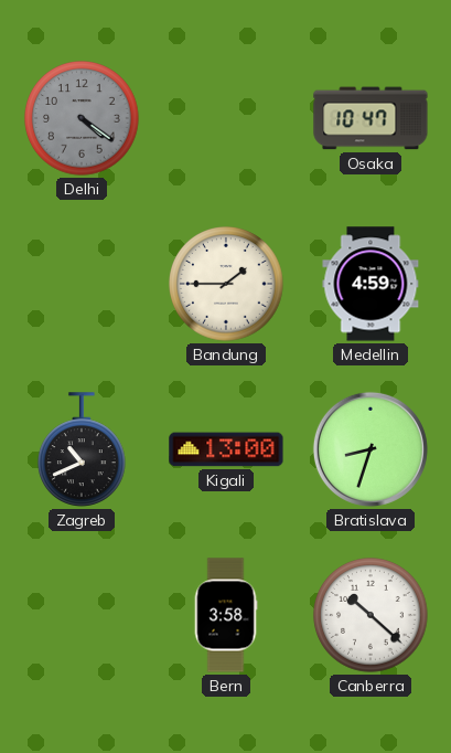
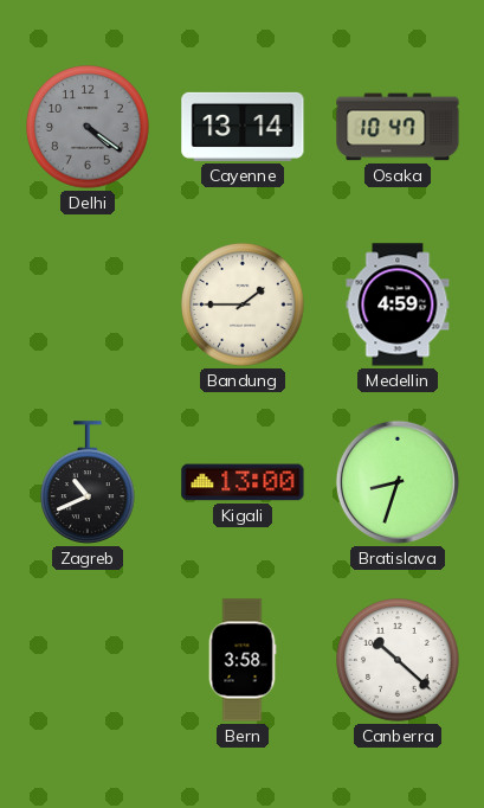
Cayenne: none -> 13:14
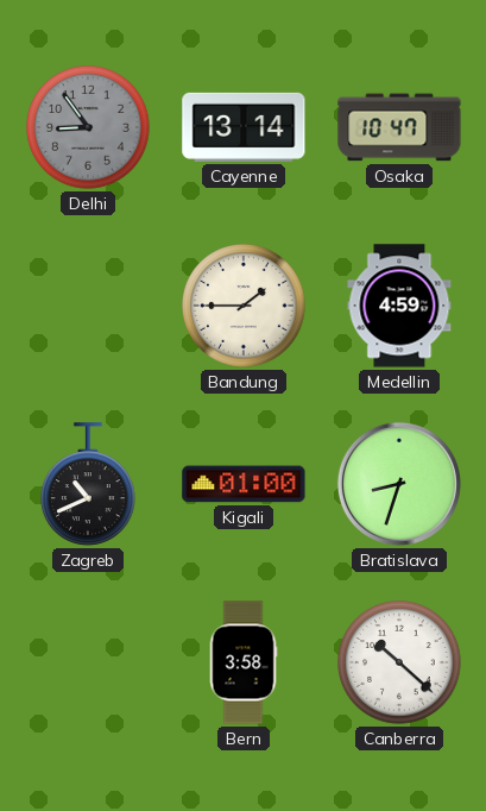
Delhi: 4:21 -> 8:54
Kigali: 13:00 -> 01:00
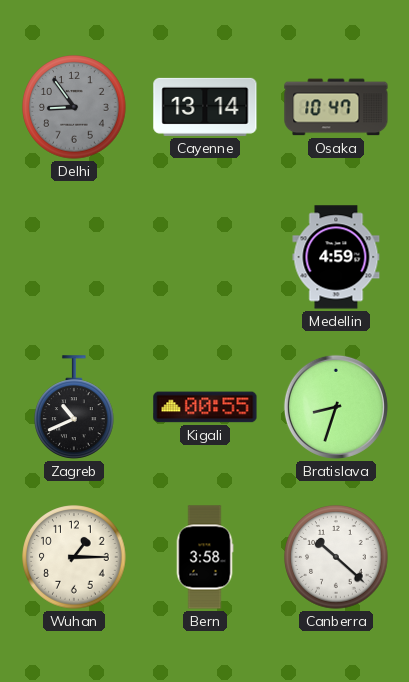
Bandung: 1:45 -> none
Kigali: 01:00 -> 00:55
Wuhan: none -> 1:15
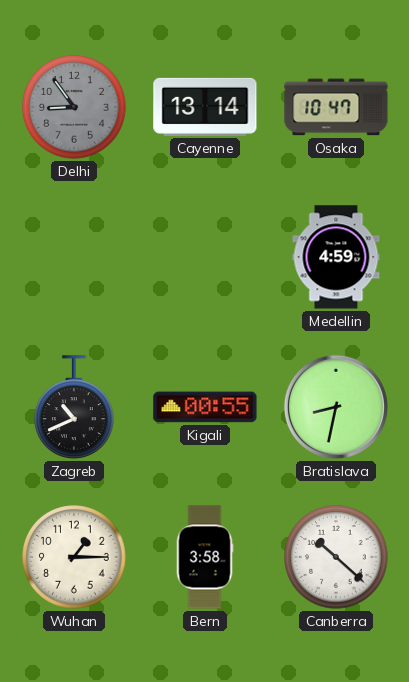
Bratislava: 8:33 -> 8:32
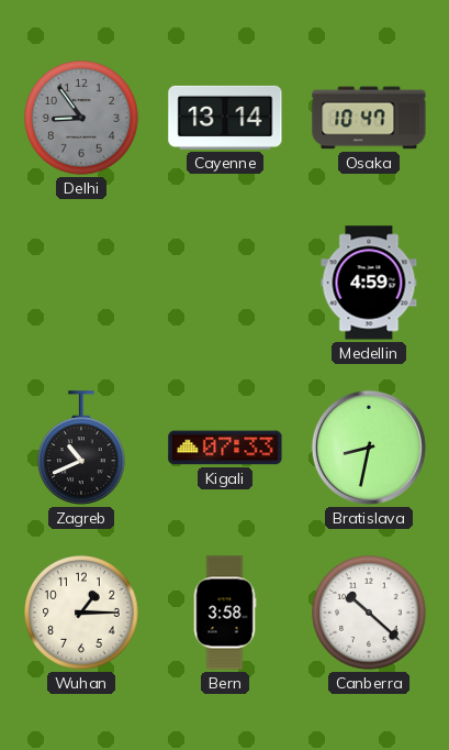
Kigali: 00:55 -> 07:33
